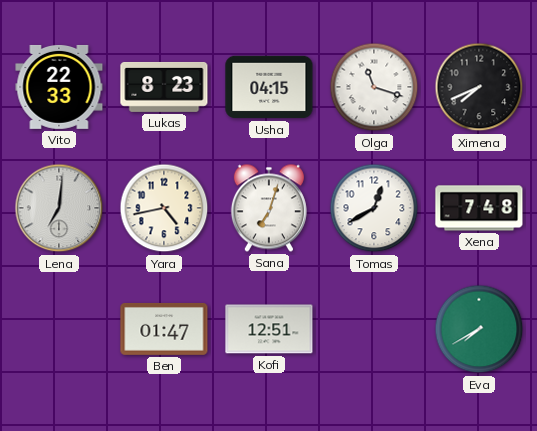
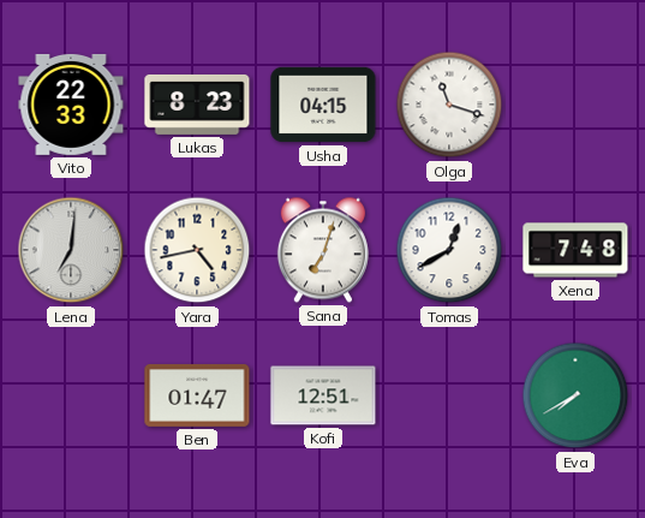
Ximena: 7:41 -> none
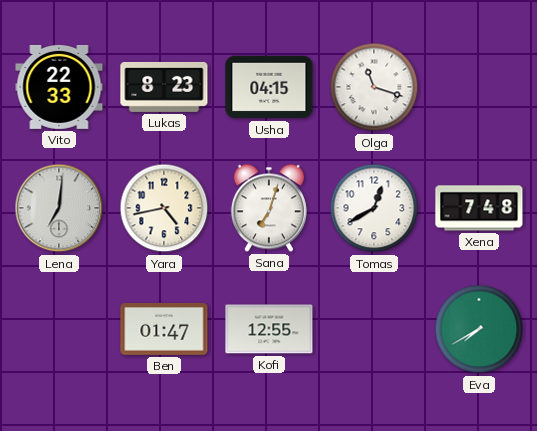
Kofi: 12:51 -> 12:55
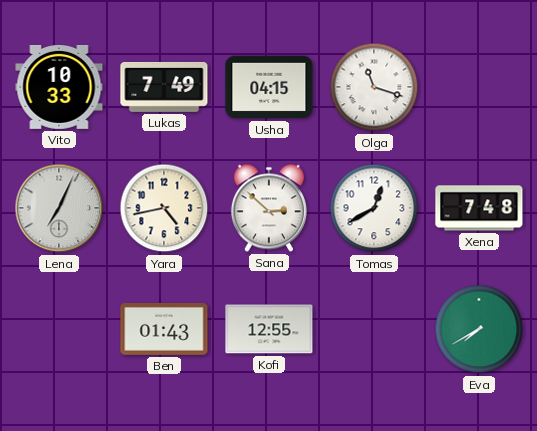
Vito: 22:33 -> 10:33
Lukas: 8:23 -> 7:49
Lena: 7:01 -> 7:04
Sana: 7:03 -> 2:52
Ben: 01:47 -> 01:43
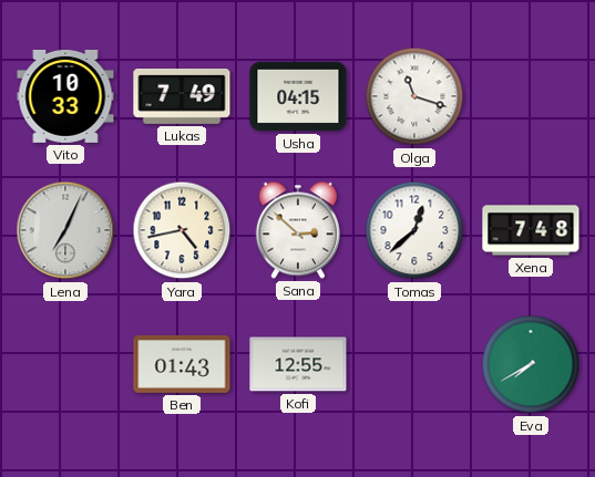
Tomas: 12:40 -> 12:38
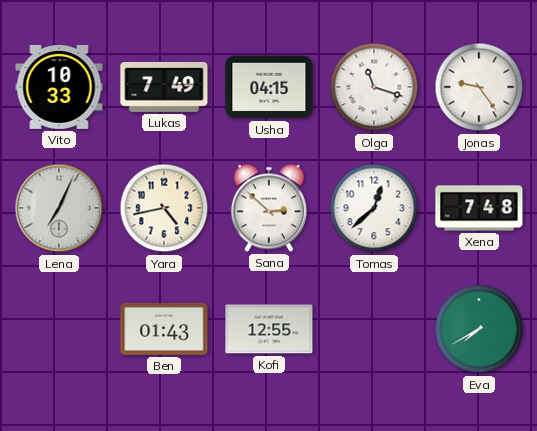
Jonas: none -> 9:24
